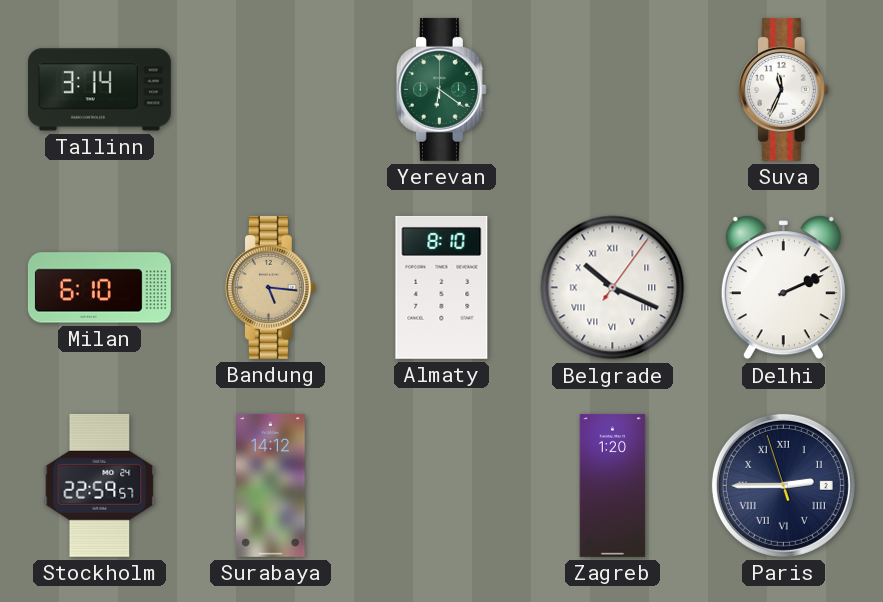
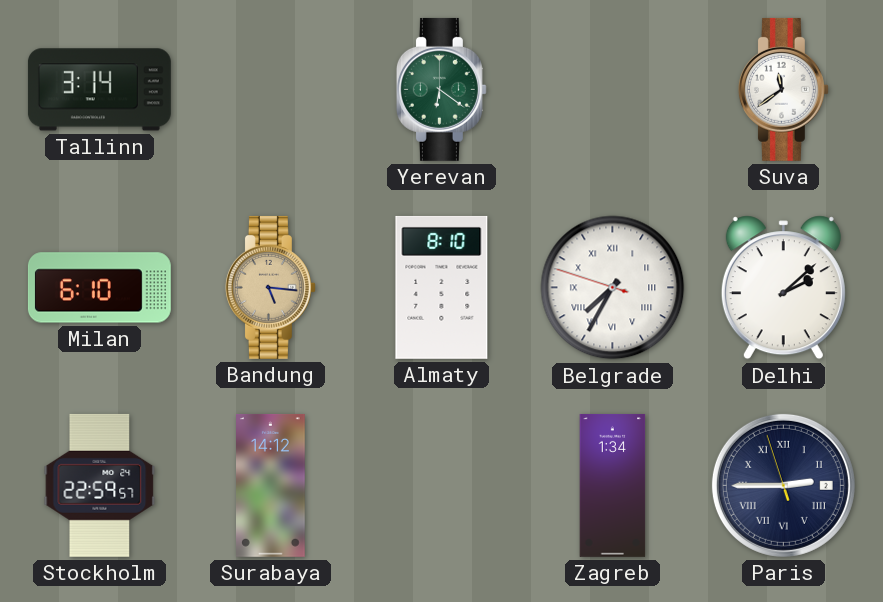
Suva: 11:34 -> 11:39
Belgrade: 10:19 -> 7:34
Delhi: 2:11 -> 2:08
Zagreb: 1:20 -> 1:34
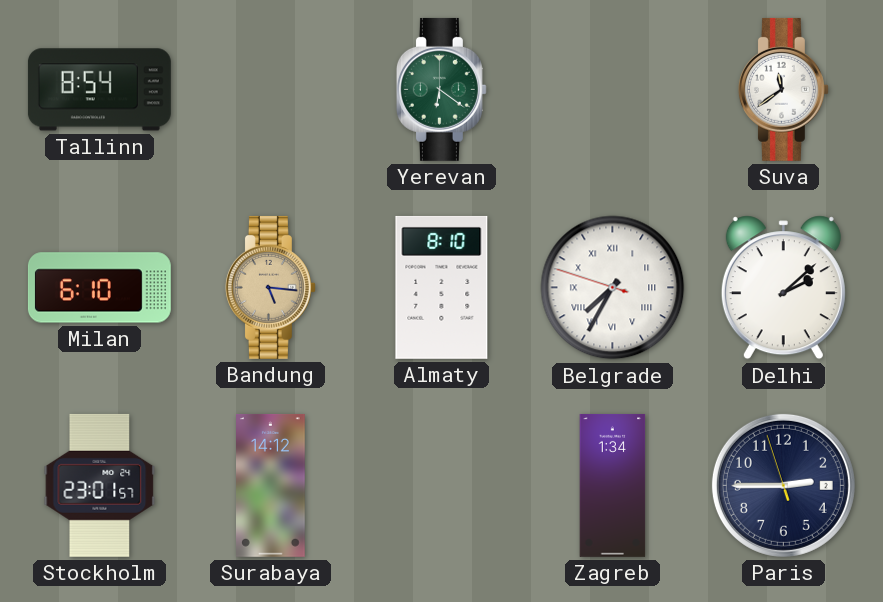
Tallinn: 3:14 -> 8:54
Stockholm: 22:59 -> 23:01
Paris numerals: Roman -> Arabic
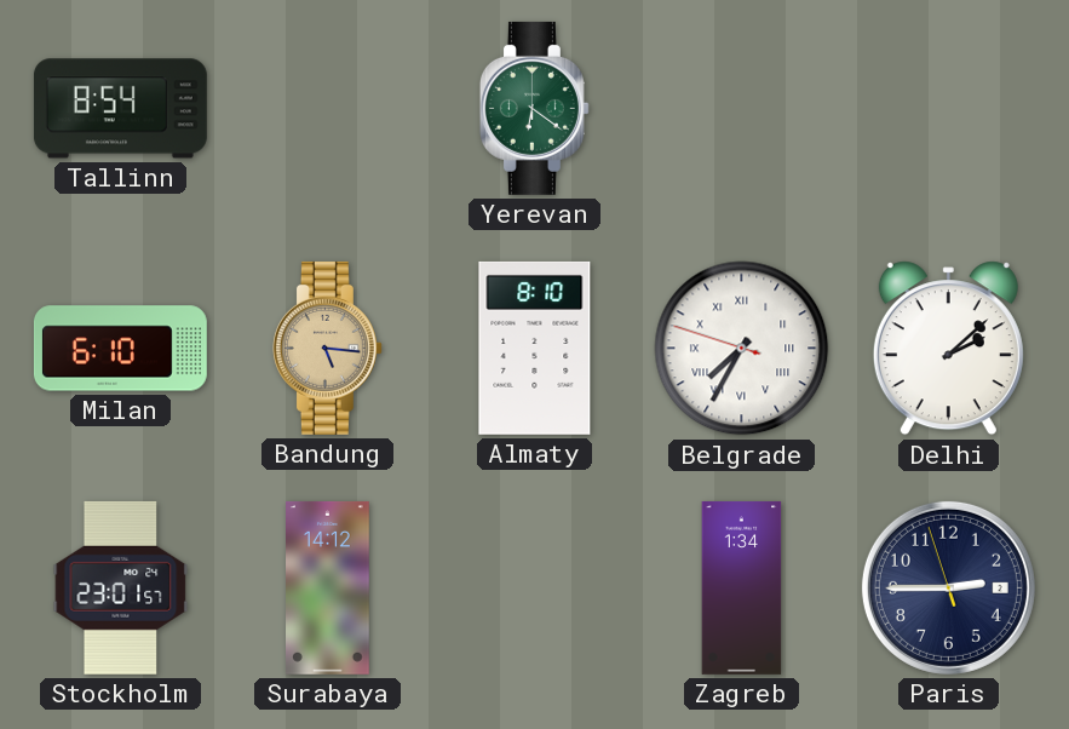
Suva: 11:39 -> none
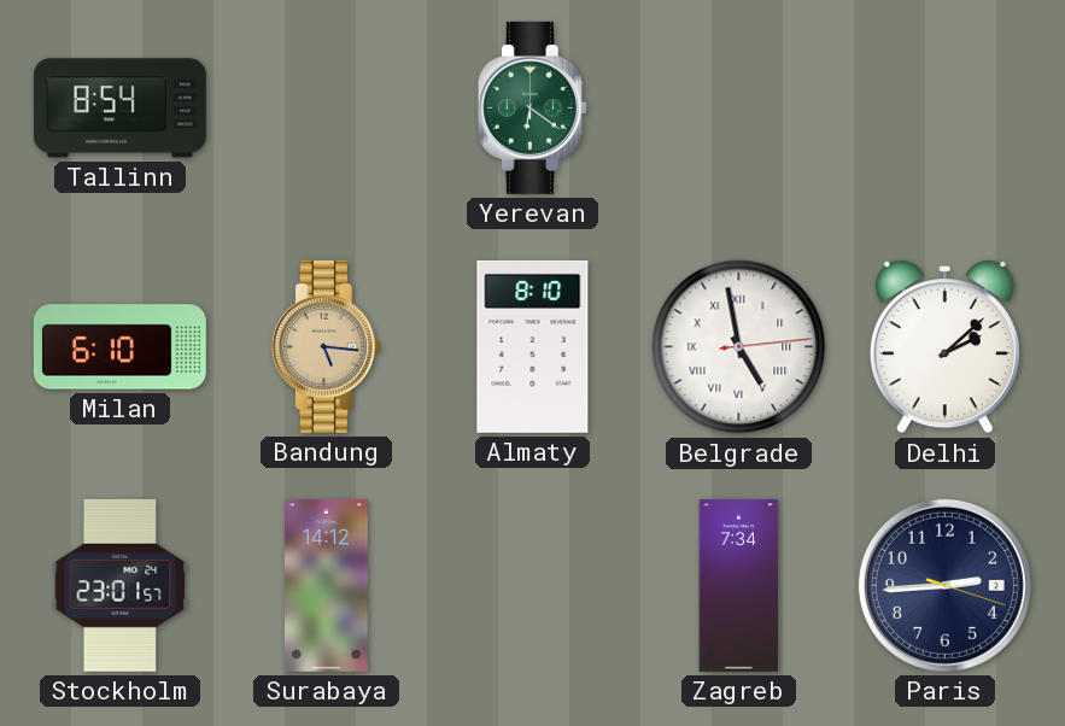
Belgrade: 7:34 -> 4:58
Zagreb: 1:34 -> 7:34
Paris: 2:44:57 -> 2:44:18
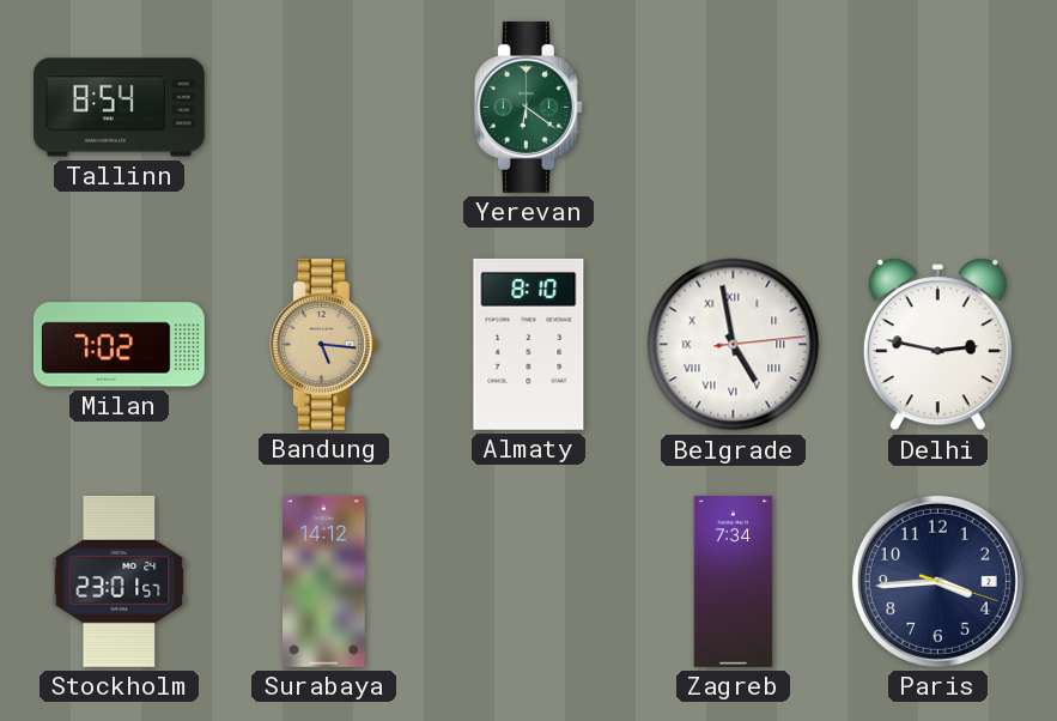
Milan: 6:10 -> 7:02
Delhi: 2:08 -> 2:47
Paris: 2:44 -> 3:44
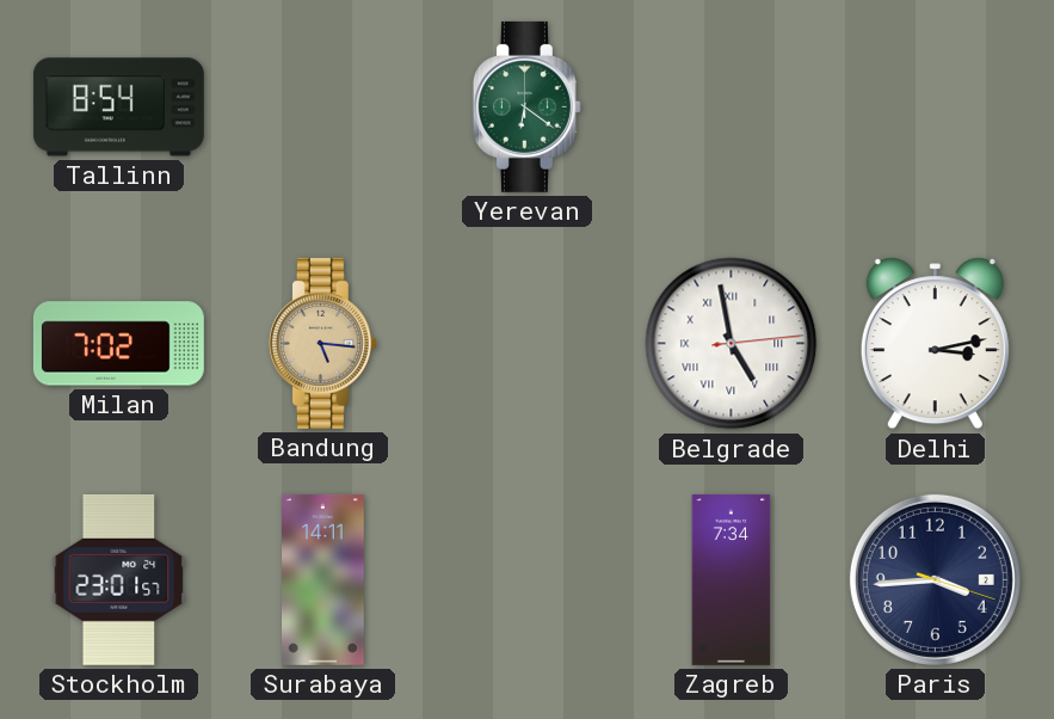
Almaty: 8:10 -> none
Delhi: 2:47 -> 3:13
Surabaya: 14:12 -> 14:11
